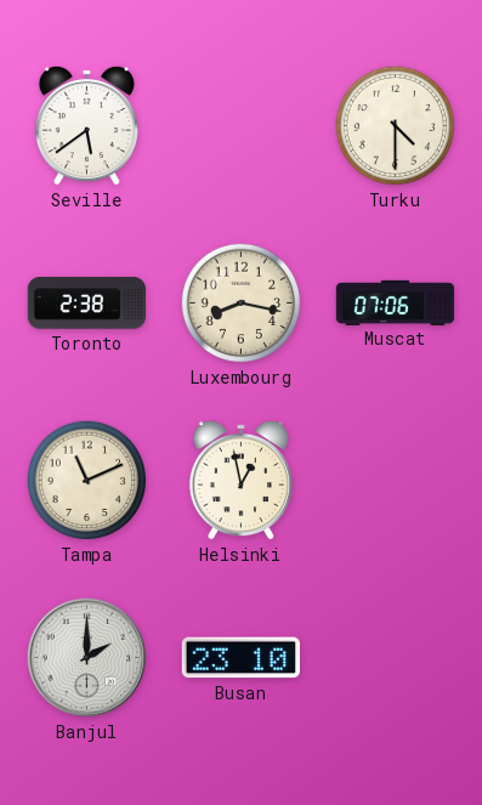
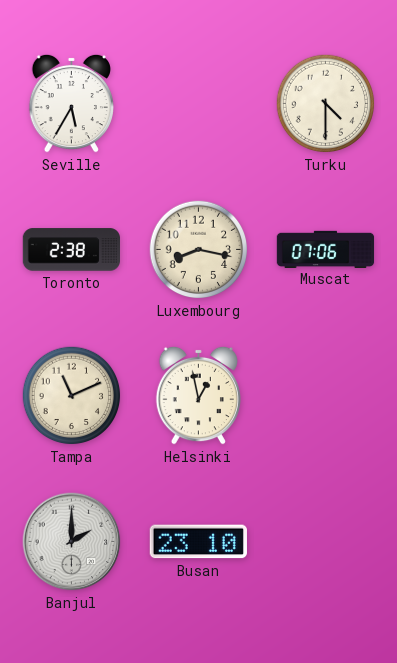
Seville: 5:39 -> 5:35
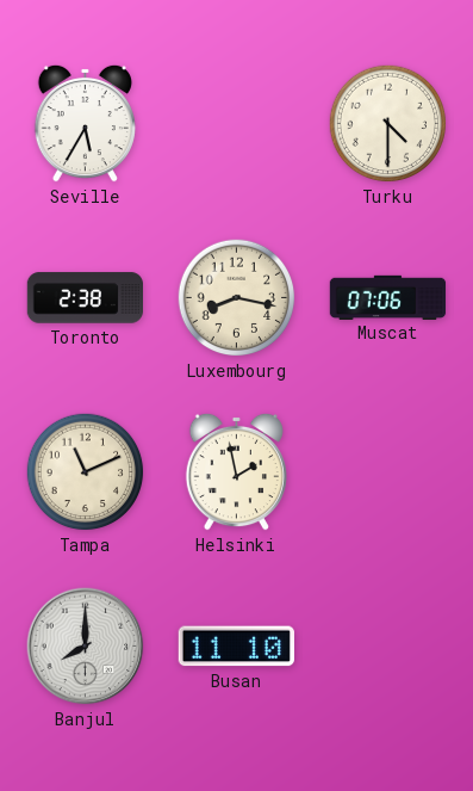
Helsinki: 12:58 -> 1:58
Banjul: 2:00 -> 8:00
Busan: 23:10 -> 11:10
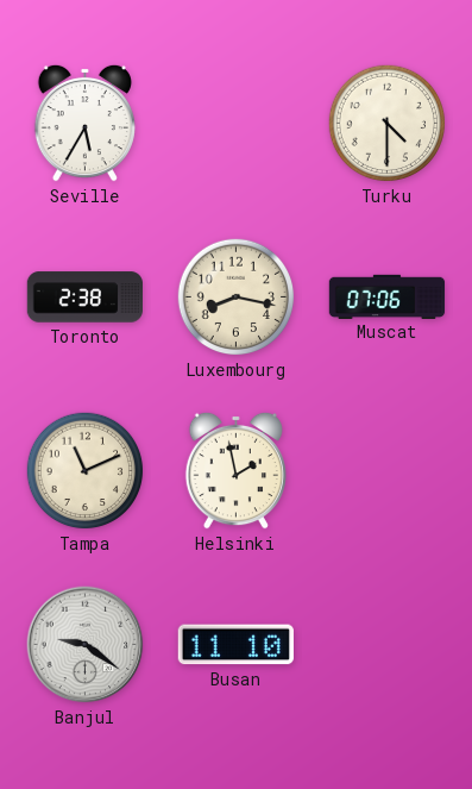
Banjul: 8:00 -> 9:21
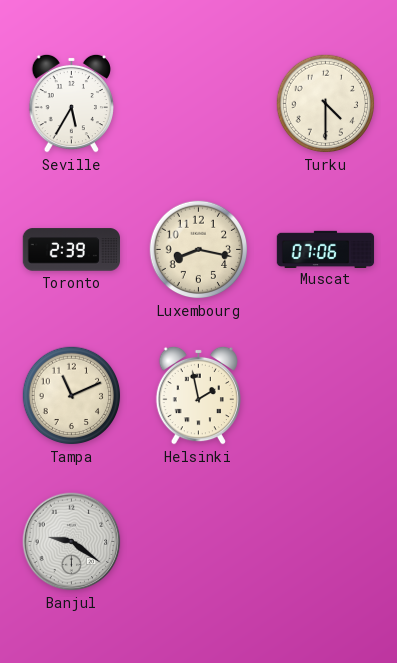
Toronto: 2:38 -> 2:39
Busan: 11:10 -> none
